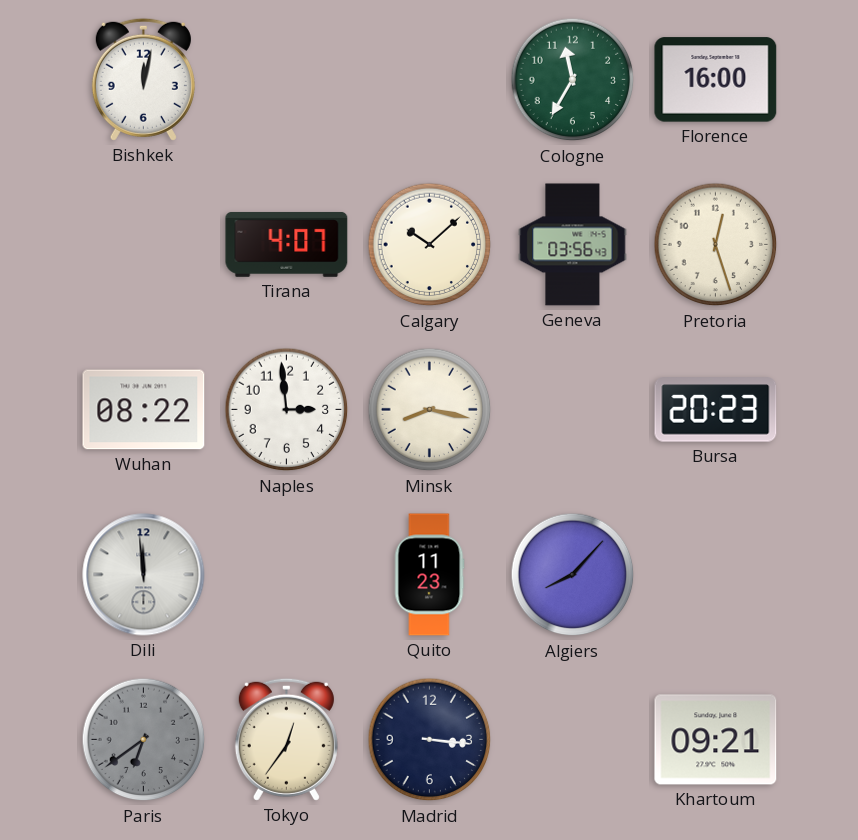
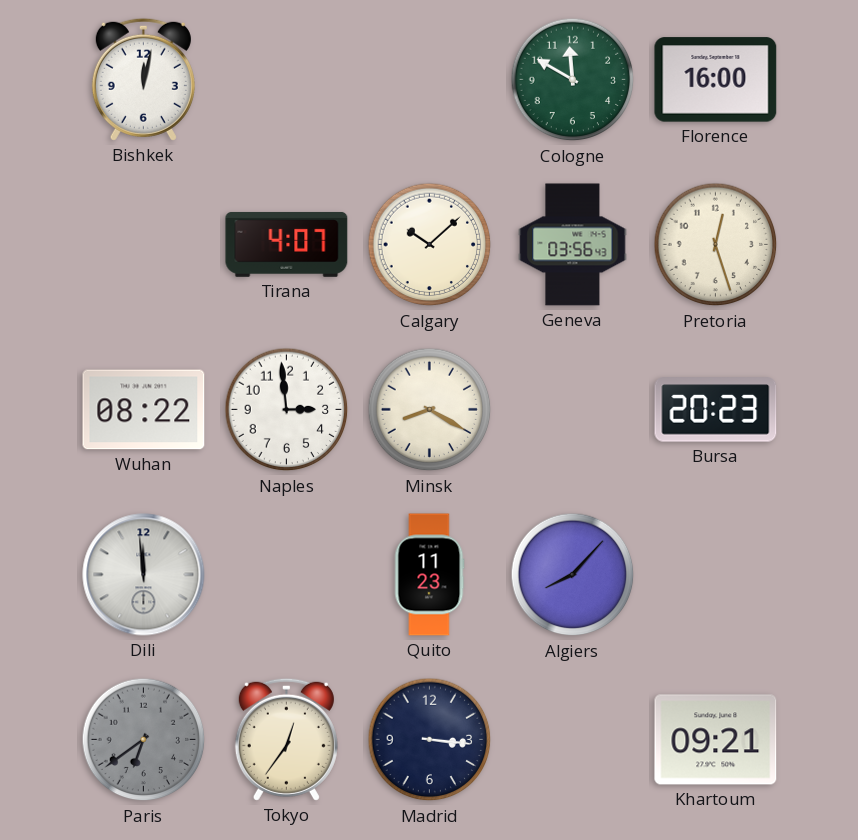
Cologne: 11:35 -> 11:50
Minsk: 8:17 -> 8:20
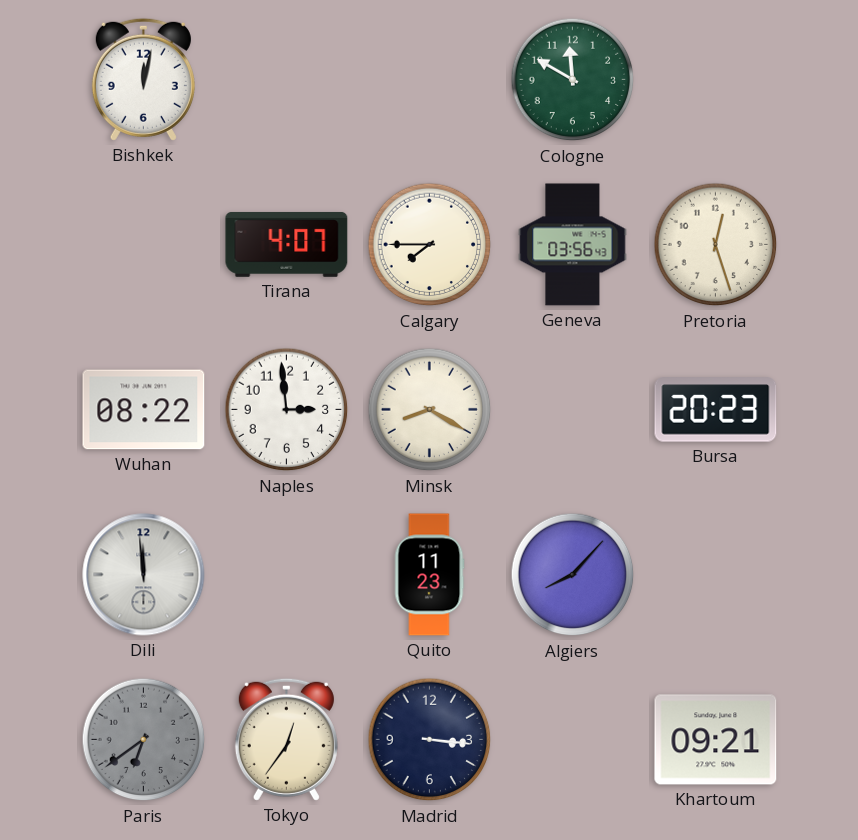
Florence: 16:00 -> none
Calgary: 10:08 -> 7:45
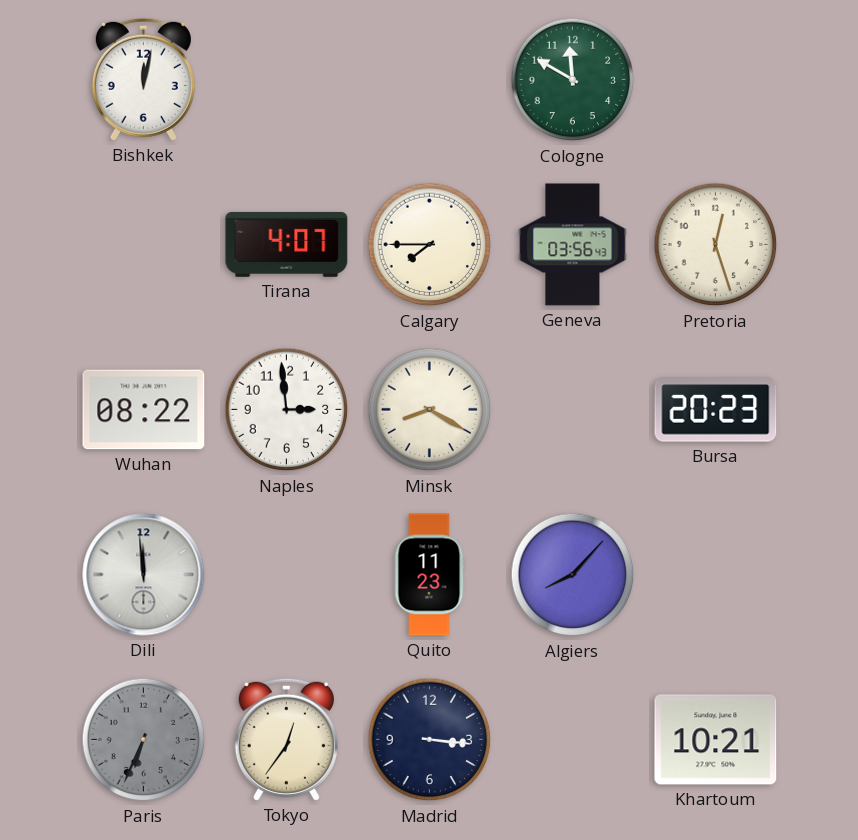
Paris: 6:39 -> 6:34
Khartoum: 09:21 -> 10:21
